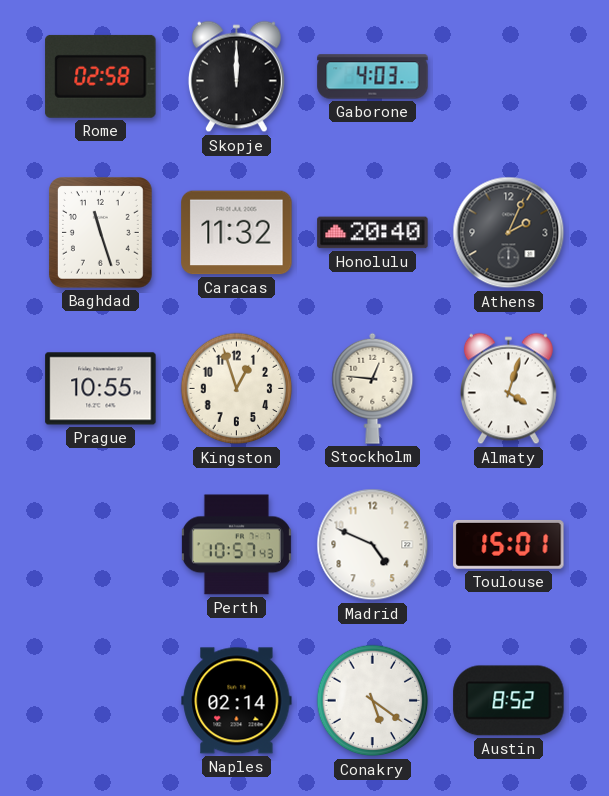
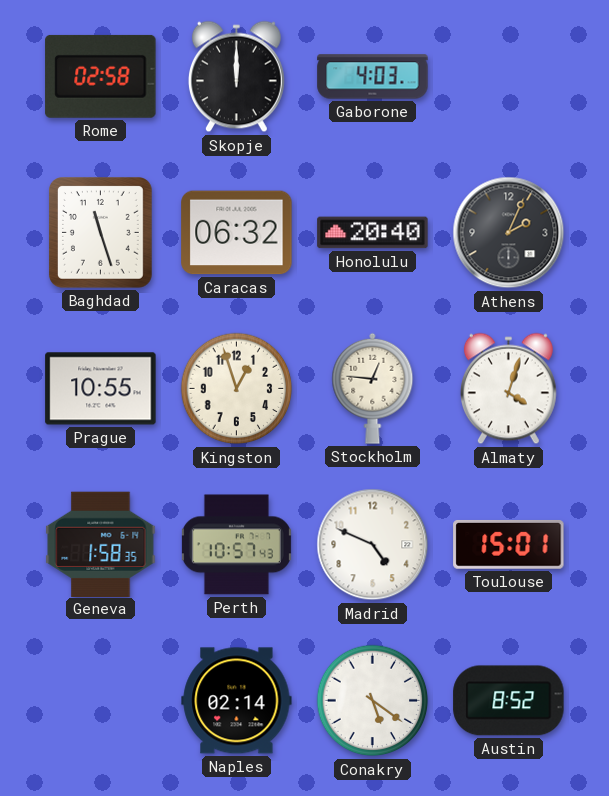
Caracas: 11:32 -> 06:32
Geneva: none -> 1:58
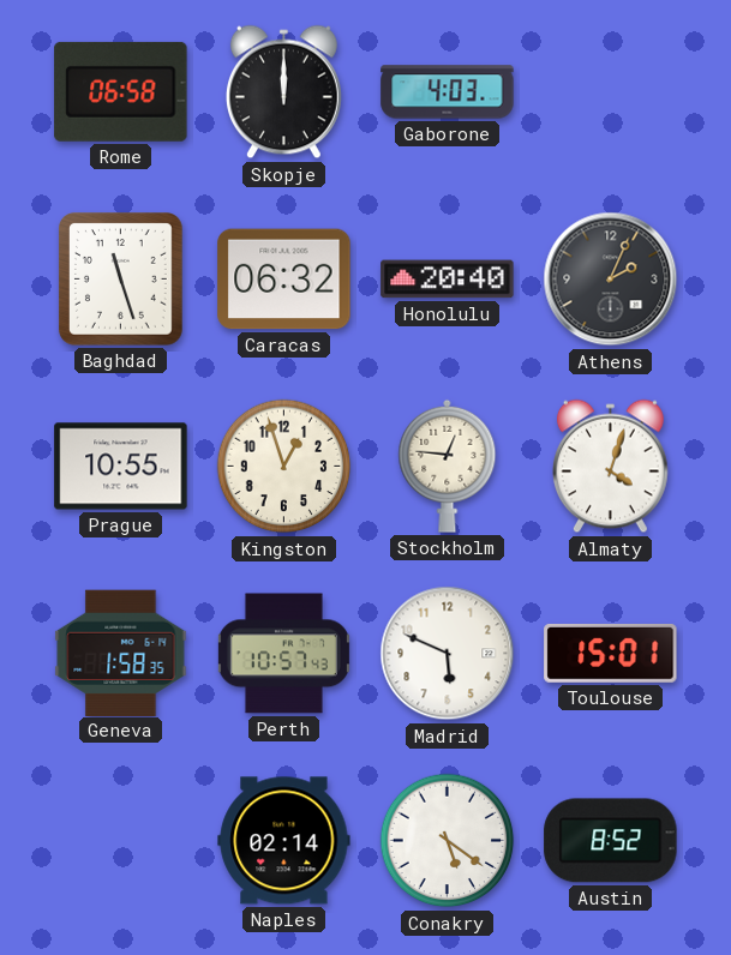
Rome: 02:58 -> 06:58
Madrid: 4:49 -> 5:49
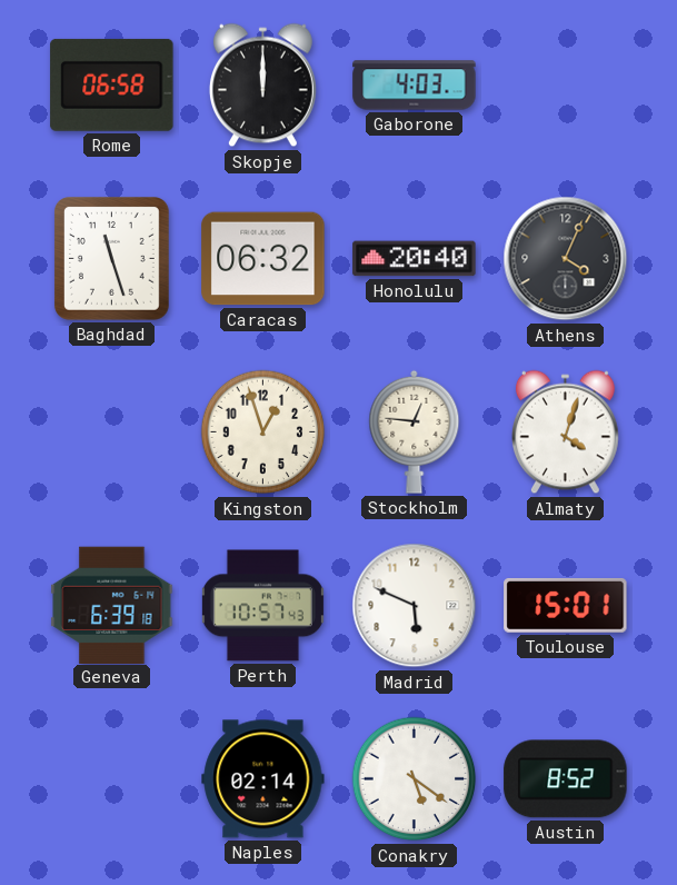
Athens: 2:04 -> 4:04
Prague: 10:55 -> none
Geneva: 1:58 -> 6:39
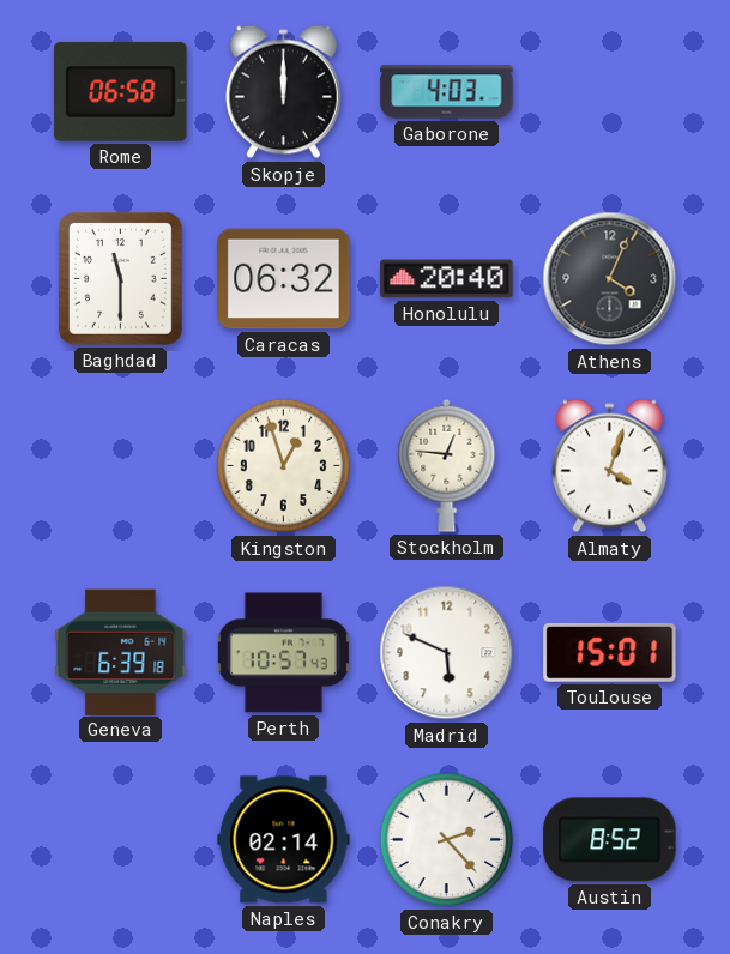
Baghdad: 11:27 -> 11:30
Conakry: 5:21 -> 2:23
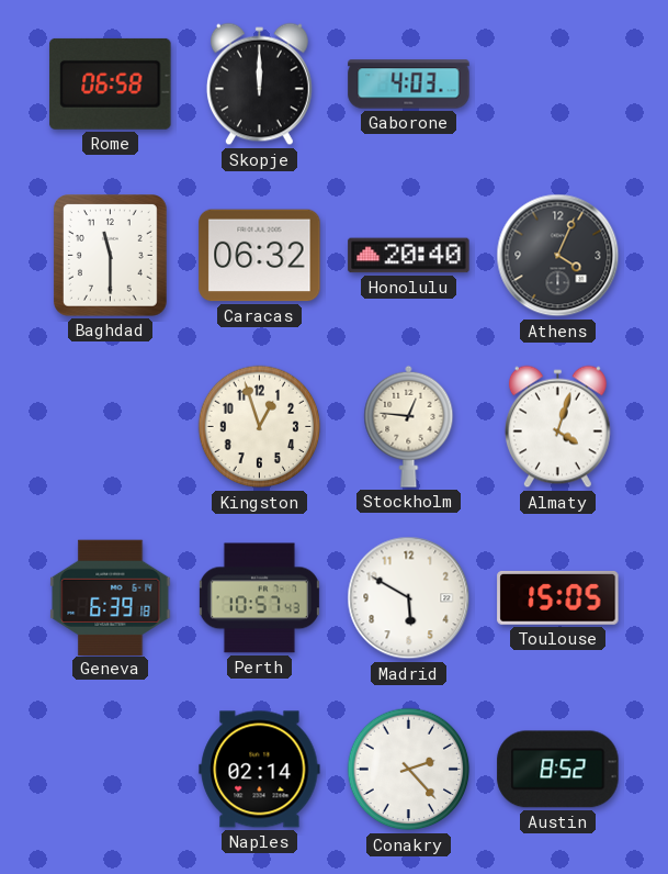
Madrid: 5:49 -> 5:50
Toulouse: 15:01 -> 15:05
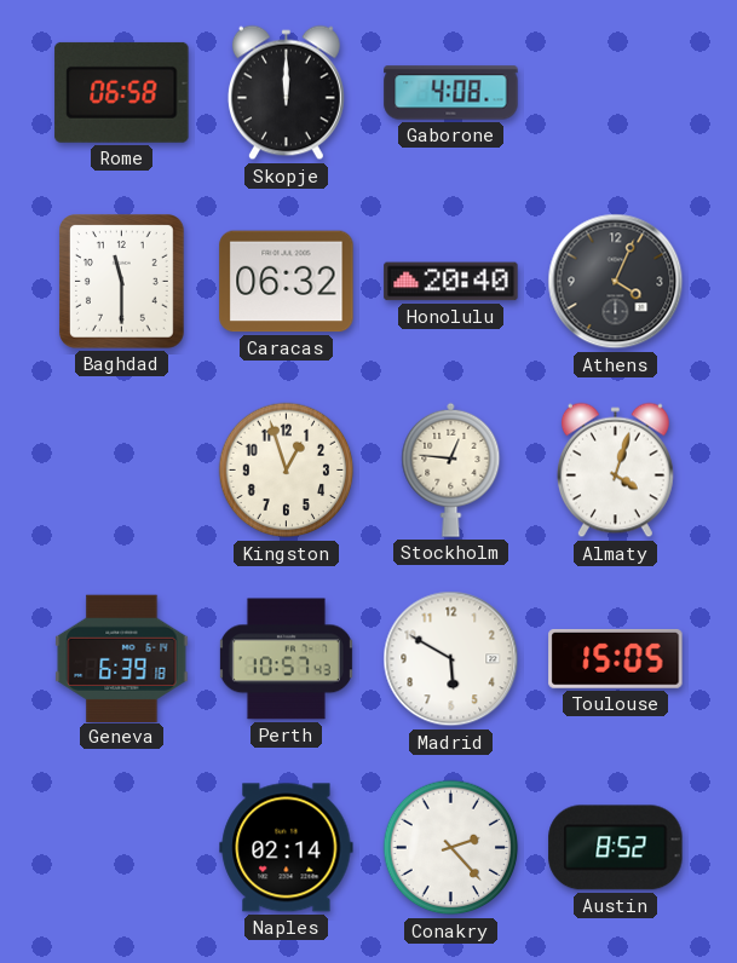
Gaborone: 4:03 -> 4:08
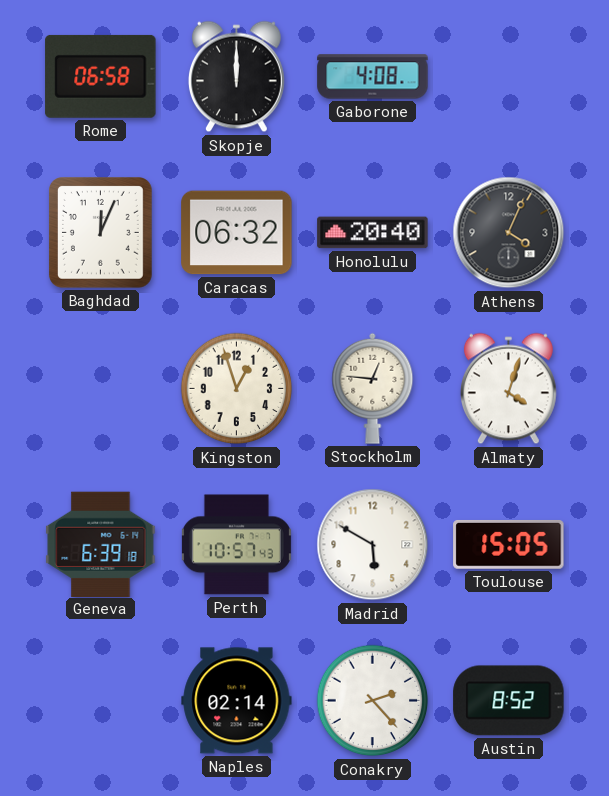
Baghdad: 11:30 -> 12:04
